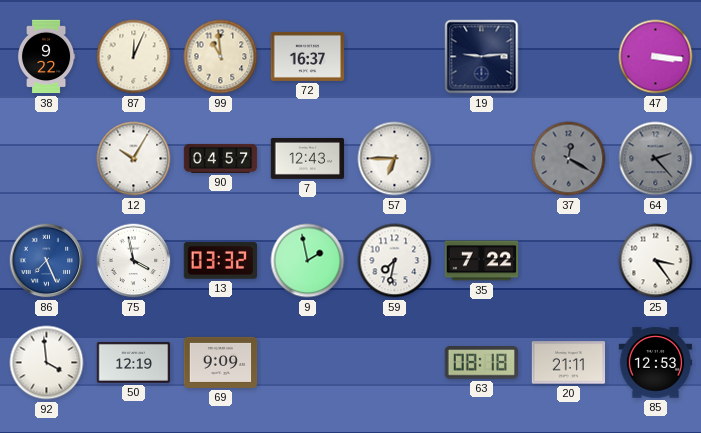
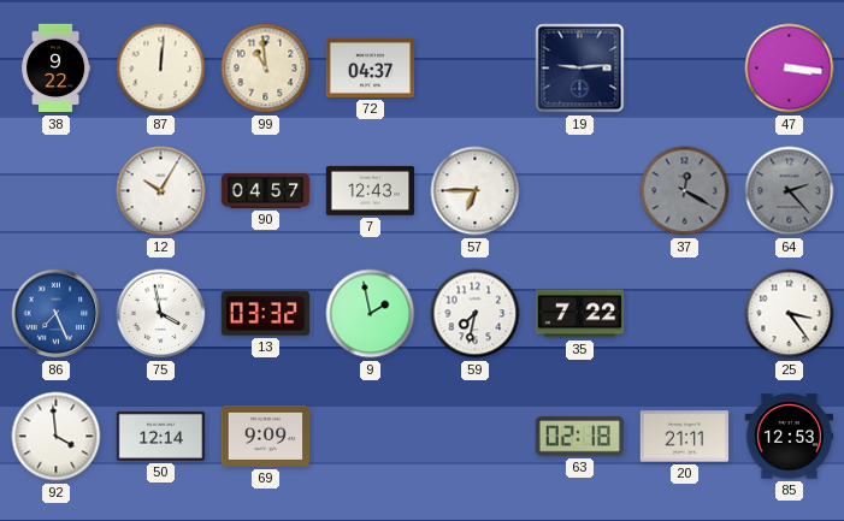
87: 12:04 -> 12:01
72: 16:37 -> 04:37
50: 12:19 -> 12:14
63: 08:18 -> 02:18
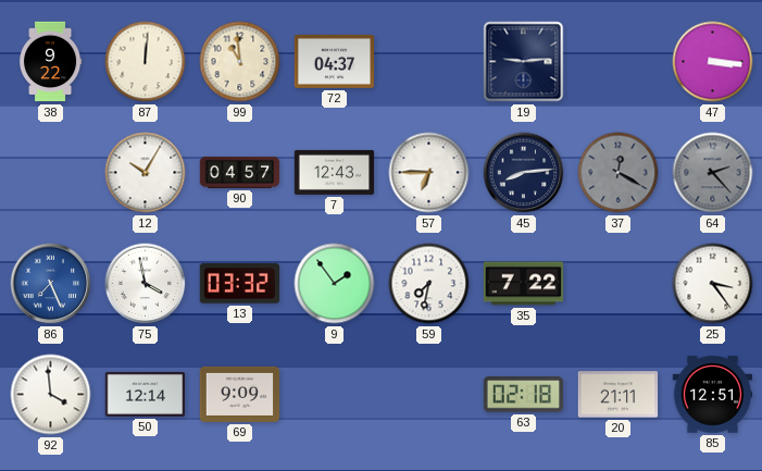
45: none -> 8:14
9: 1:58 -> 1:54
85: 12:53 -> 12:51
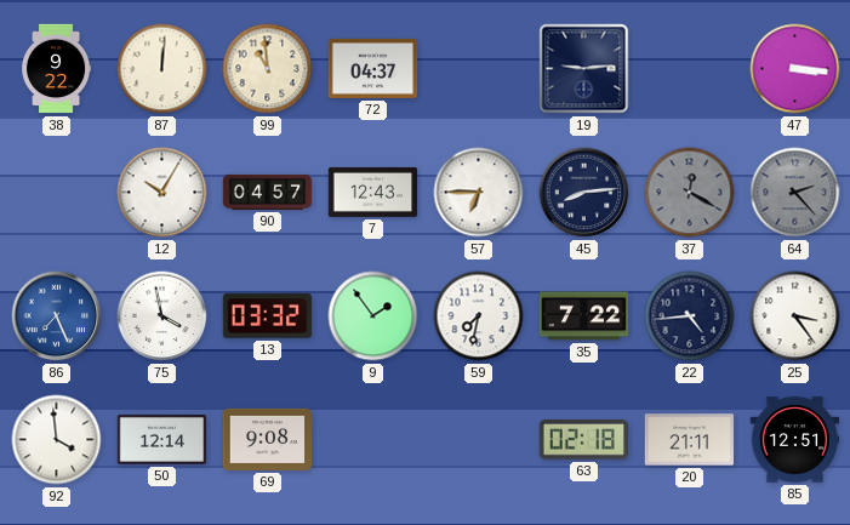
22: none -> 4:44
69: 9:09 -> 9:08
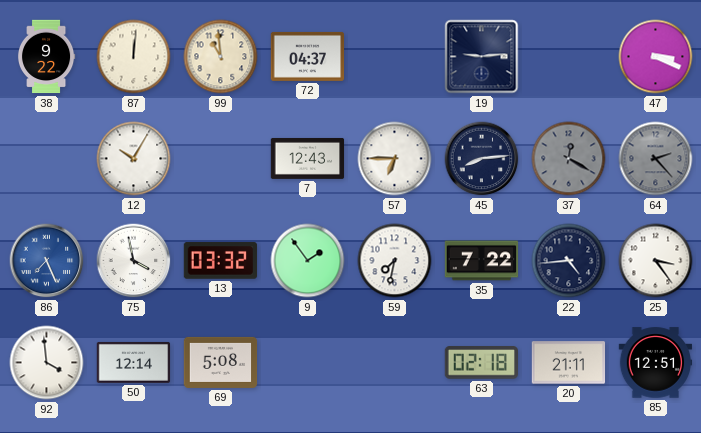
47: 3:16 -> 3:19
90: 04:57 -> none
69: 9:08 -> 5:08
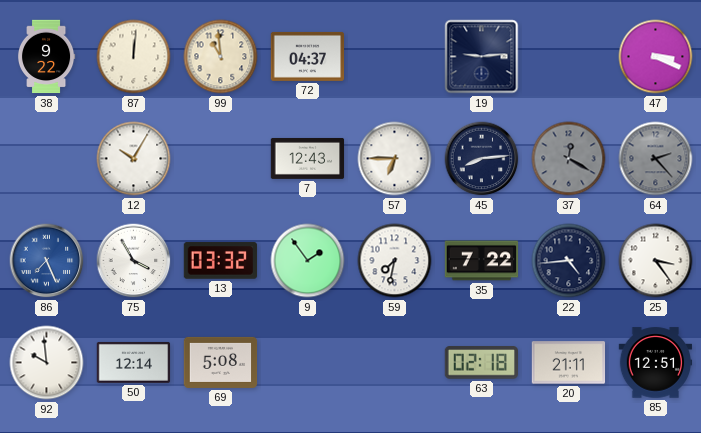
75: 3:58 -> 3:55
92: 3:59 -> 9:59
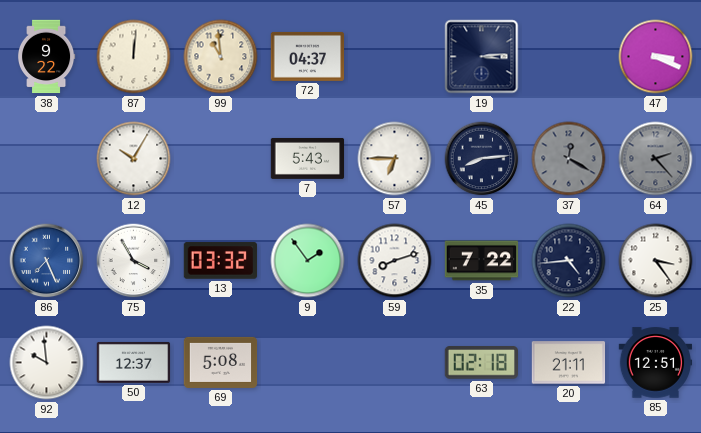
19: 9:14 -> 3:14
7: 12:43 -> 5:43
59: 7:32 -> 8:12
50: 12:14 -> 12:37
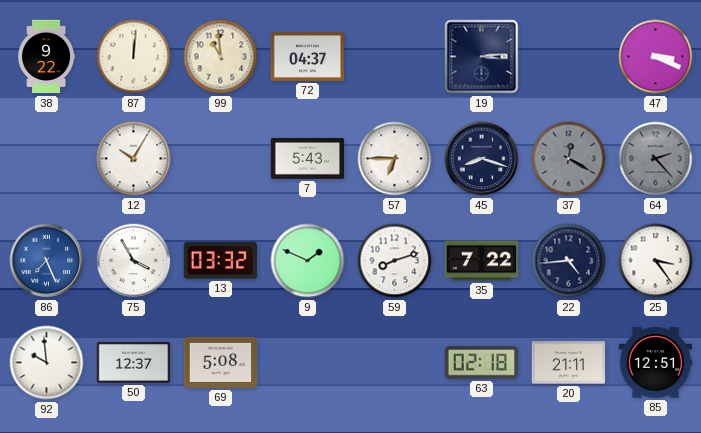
45: 8:14 -> 8:18
9: 1:54 -> 1:49
